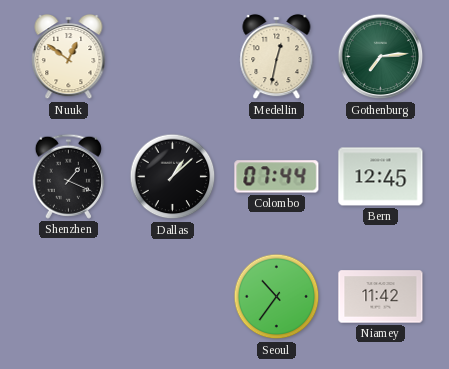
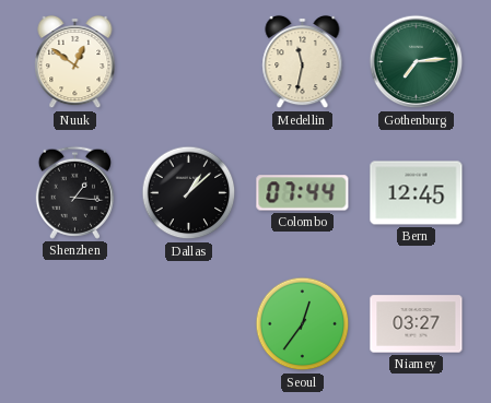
Medellin: 12:32 -> 11:32
Shenzhen: 1:19 -> 1:16
Seoul: 10:36 -> 12:36
Niamey: 11:42 -> 03:27
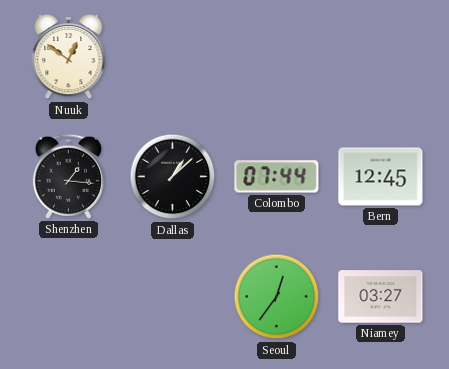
Medellin: 11:32 -> none
Gothenburg: 7:14 -> none
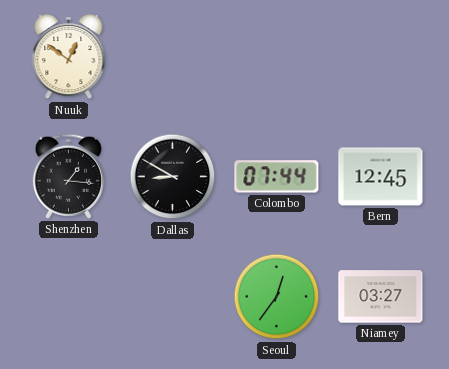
Dallas: 1:08 -> 8:50
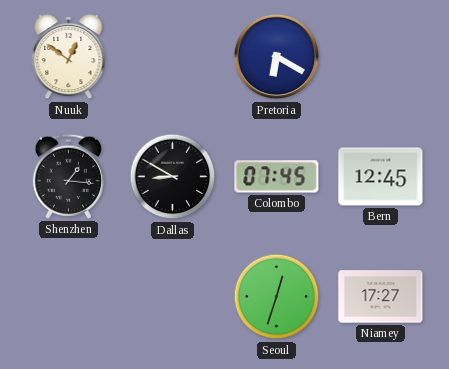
Pretoria: none -> 6:20
Colombo: 07:44 -> 07:45
Seoul: 12:36 -> 12:33
Niamey: 03:27 -> 17:27
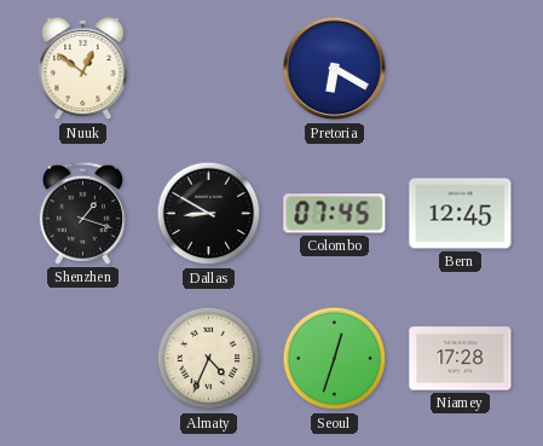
Shenzhen: 1:16 -> 1:18
Almaty: none -> 4:34
Niamey: 17:27 -> 17:28
